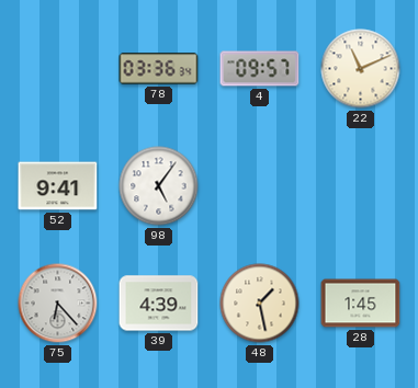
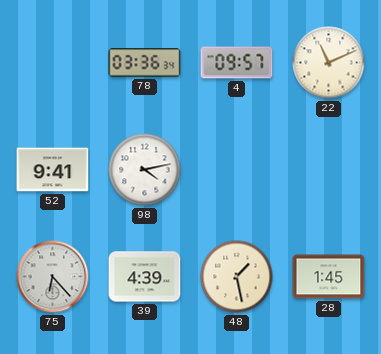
98: 5:06 -> 4:13
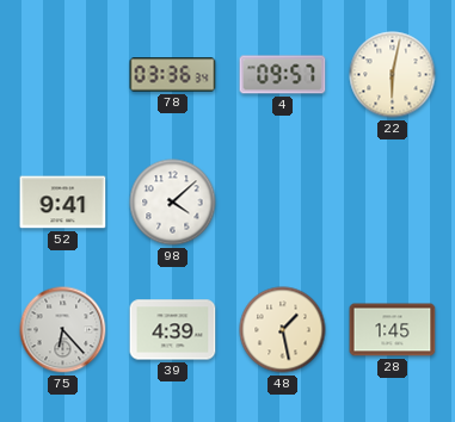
22: 11:11 -> 6:02
98: 4:13 -> 4:08
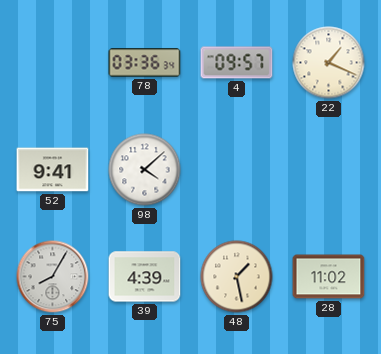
22: 6:02 -> 1:19
75: 6:23 -> 8:05
28: 1:45 -> 11:02
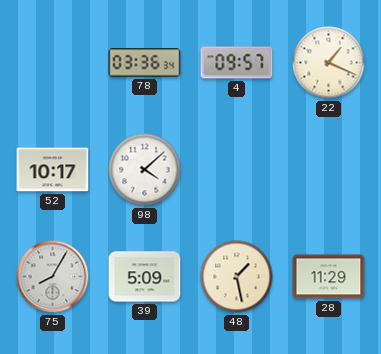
52: 9:41 -> 10:17
39: 4:39 -> 5:09
28: 11:02 -> 11:29
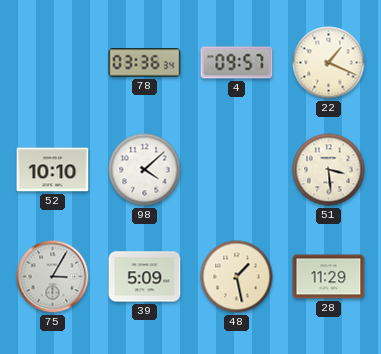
52: 10:17 -> 10:10
51: none -> 3:29
75: 8:05 -> 3:05
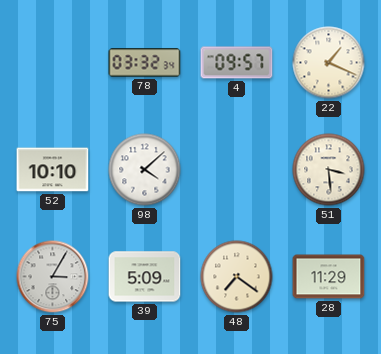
78: 03:36 -> 03:32
48: 1:28 -> 7:21
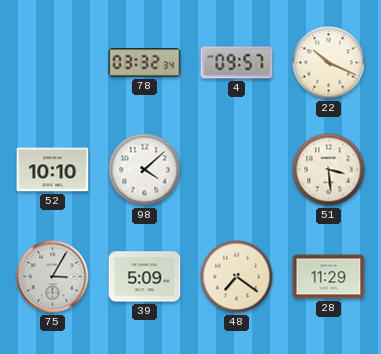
22: 1:19 -> 10:19
